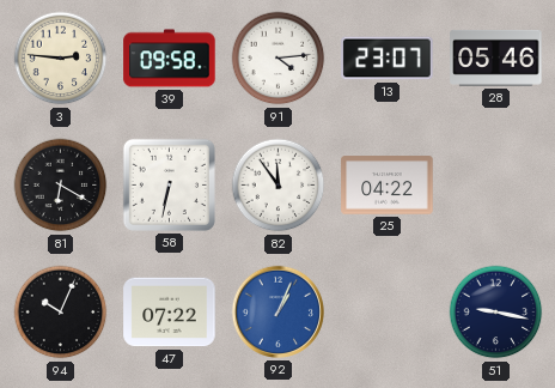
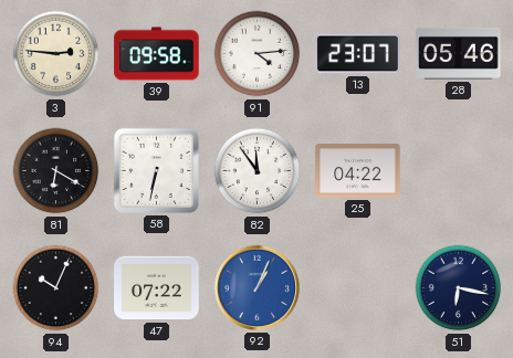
51: 9:17 -> 6:17
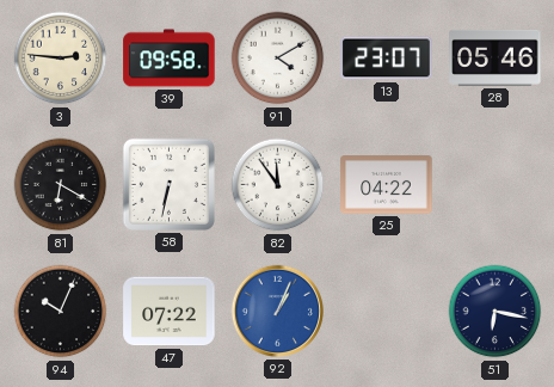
91: 4:14 -> 4:10
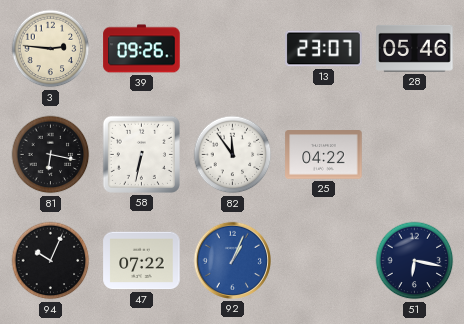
39: 09:58 -> 09:26
91: 4:10 -> none
81: 6:20 -> 6:17
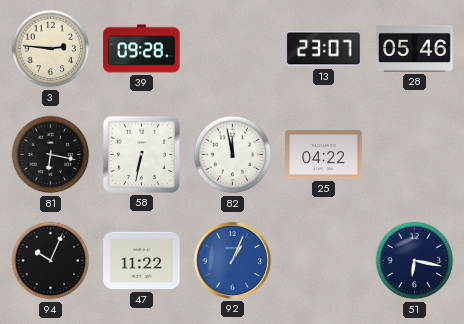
39: 09:26 -> 09:28
82: 11:54 -> 11:58
47: 07:22 -> 11:22
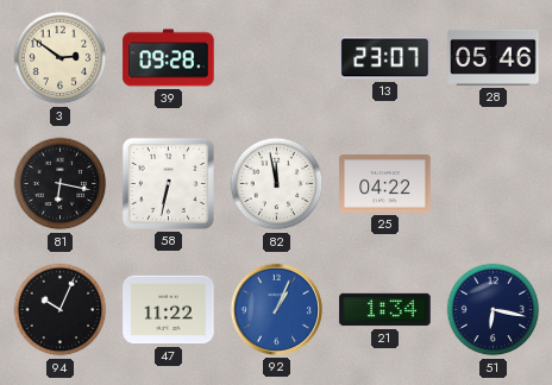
3: 2:46 -> 2:51
21: none -> 1:34
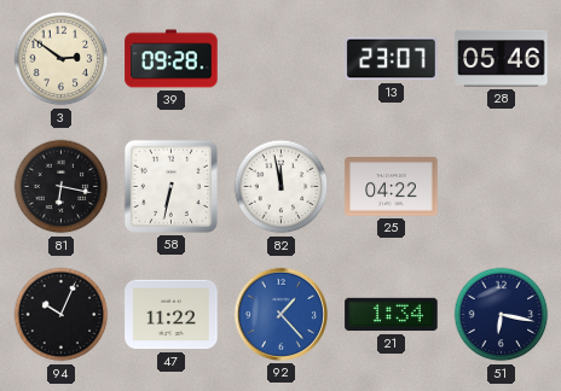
92: 1:04 -> 1:23
